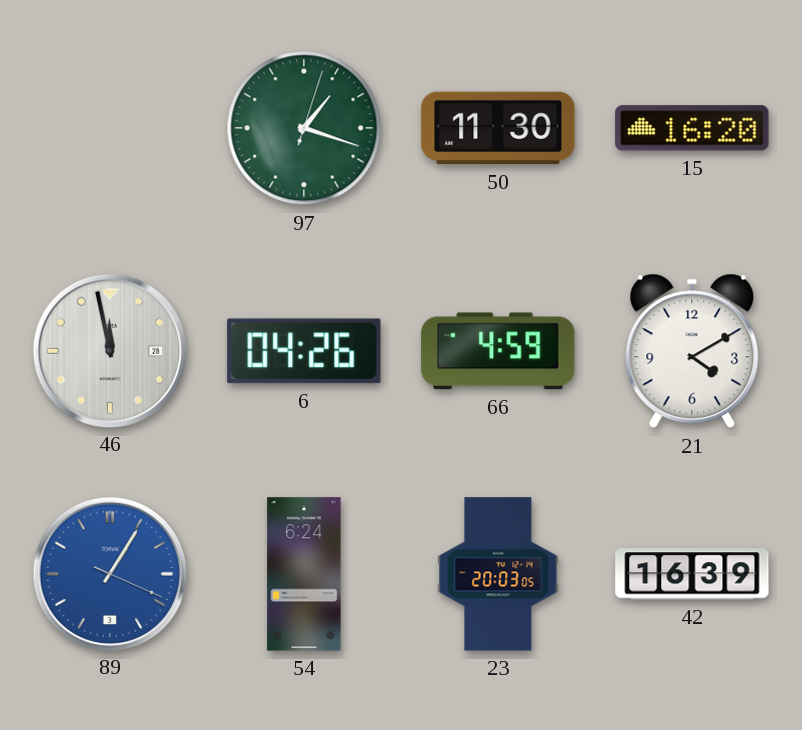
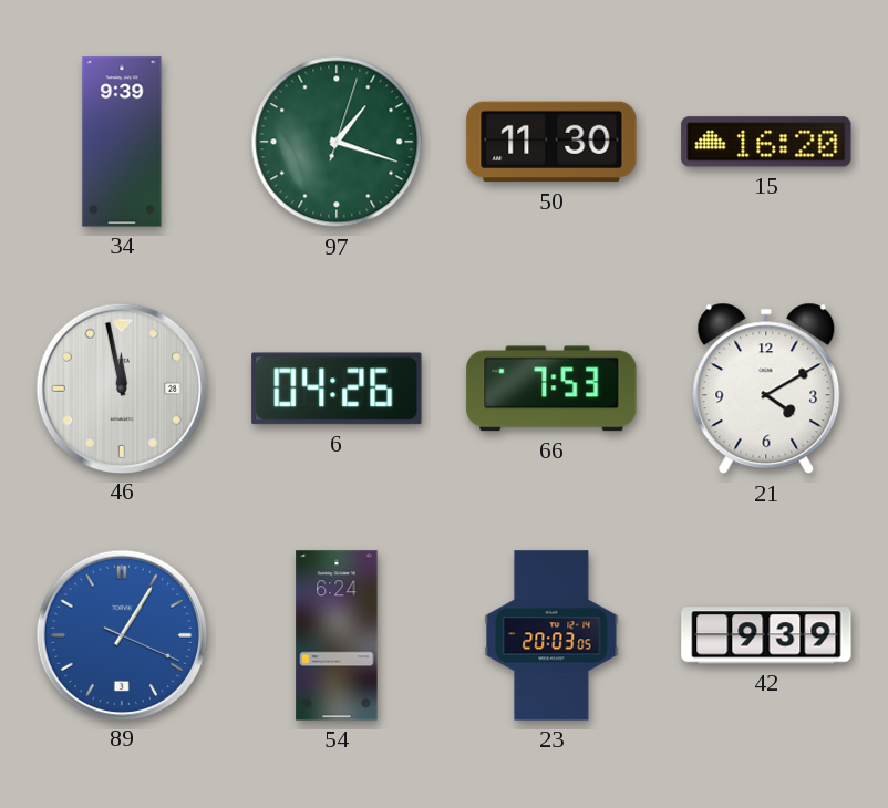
34: none -> 9:39
66: 4:59 -> 7:53
42: 16:39 -> 9:39
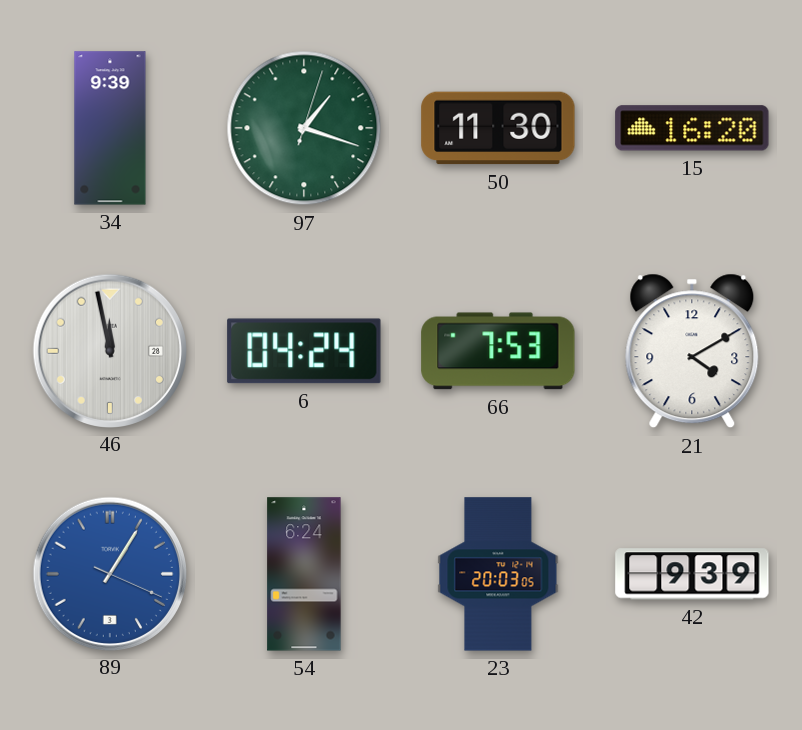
6: 04:26 -> 04:24
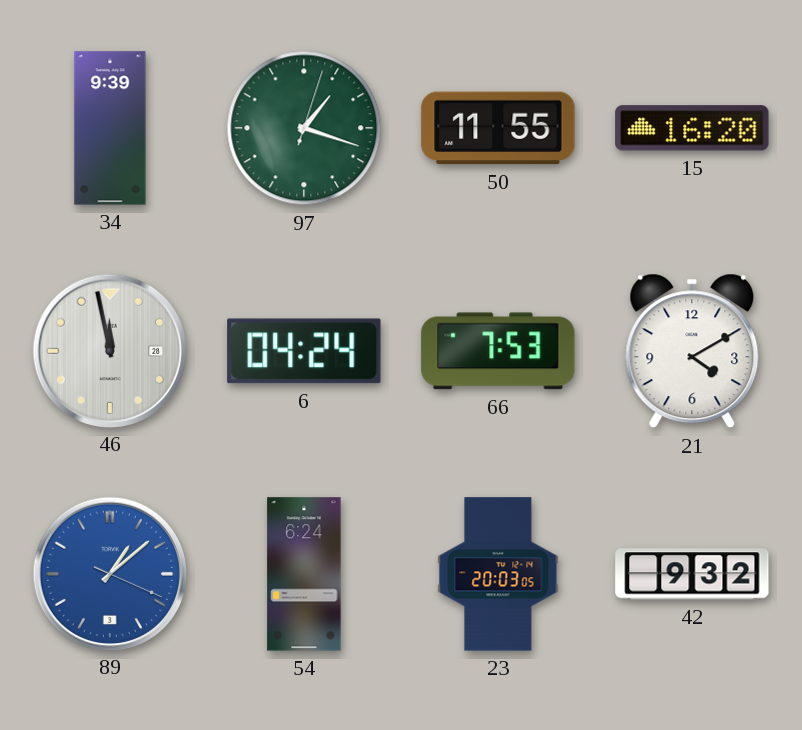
50: 11:30 -> 11:55
89: 1:05 -> 1:08
42: 9:39 -> 9:32
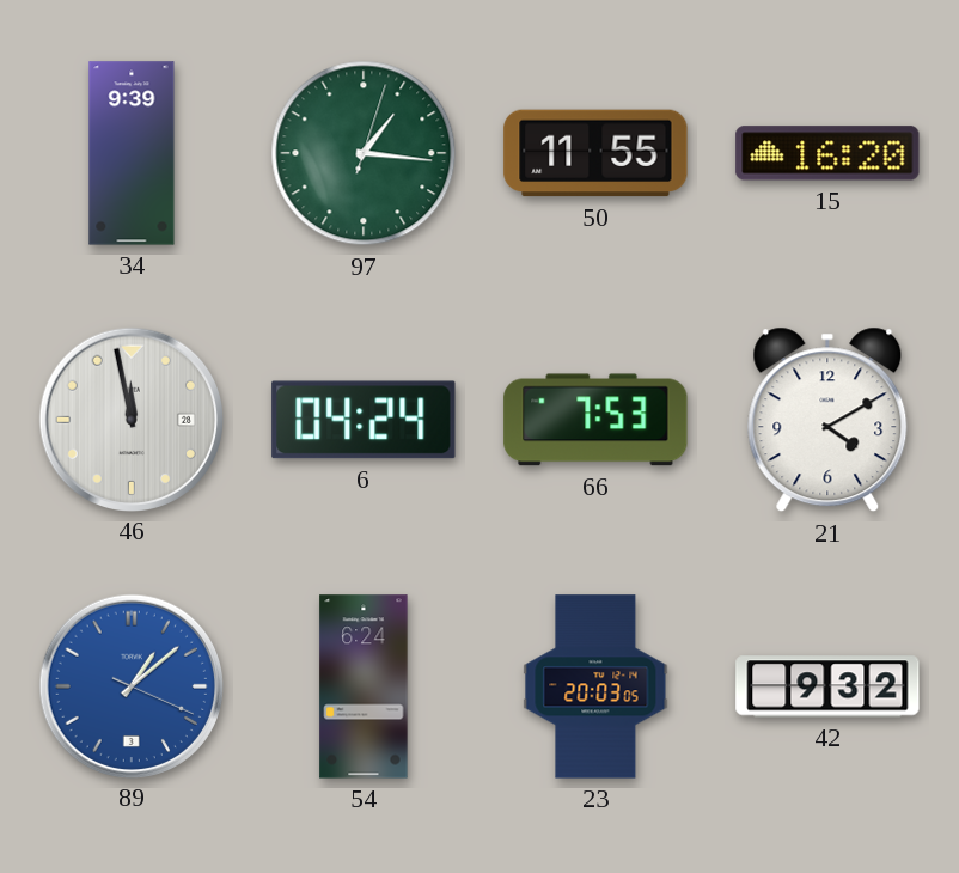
97: 1:18 -> 1:16
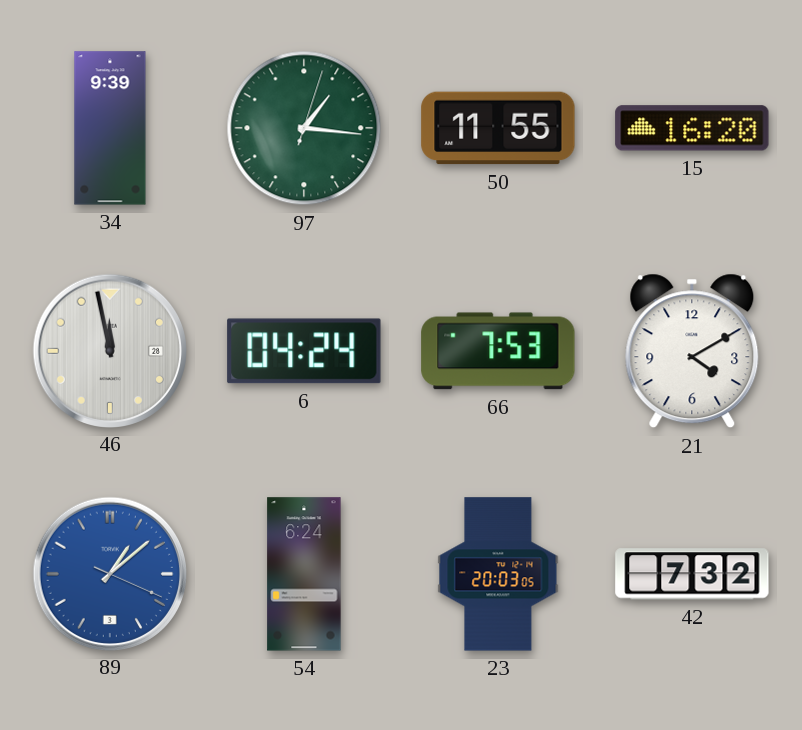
42: 9:32 -> 7:32
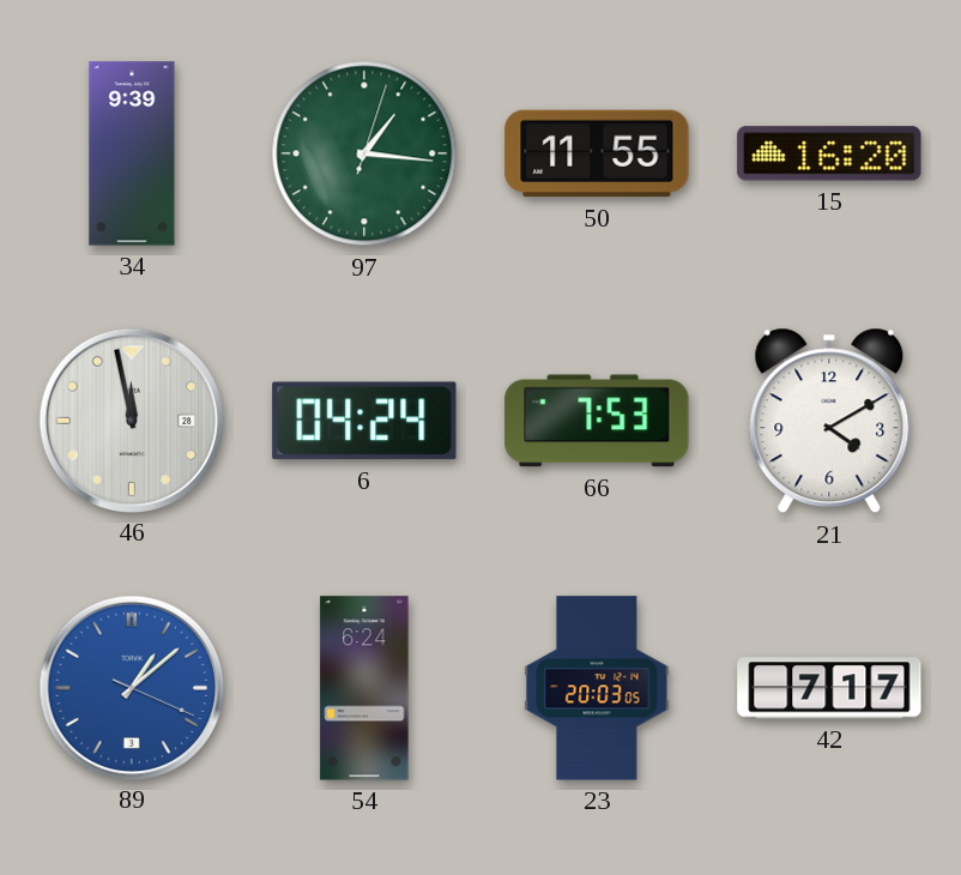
42: 7:32 -> 7:17
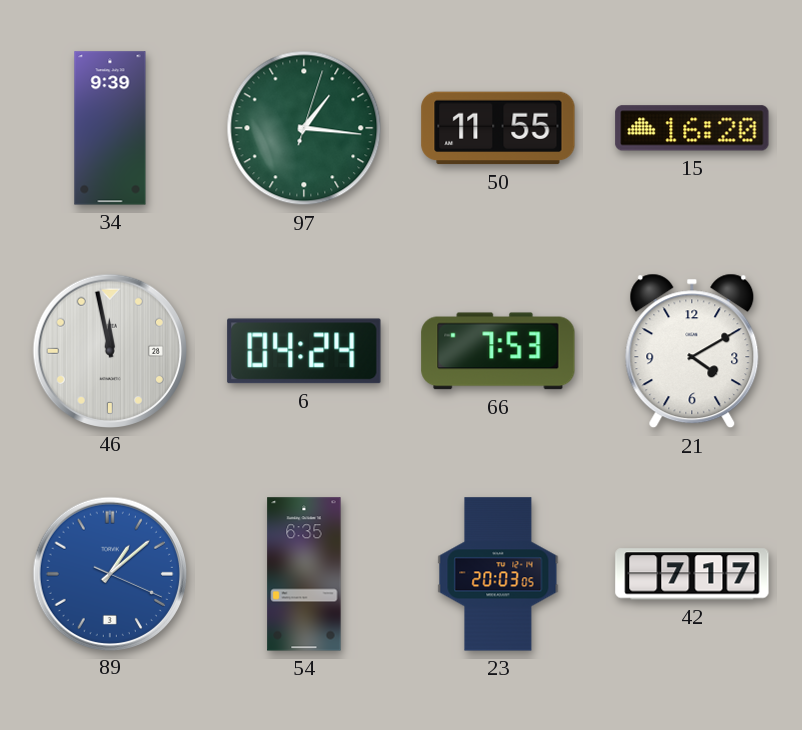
54: 6:24 -> 6:35
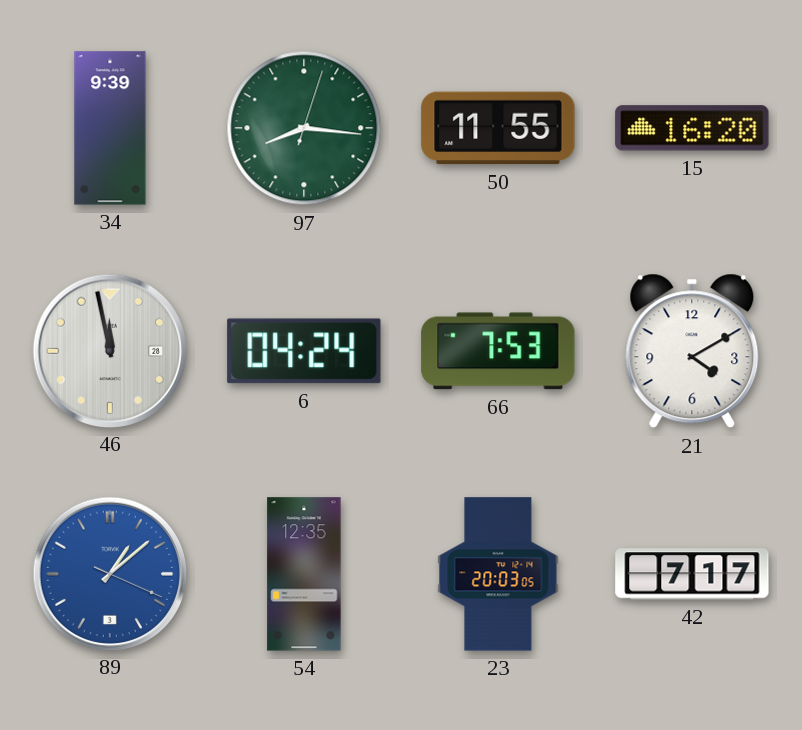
97: 1:16 -> 8:16
54: 6:35 -> 12:35
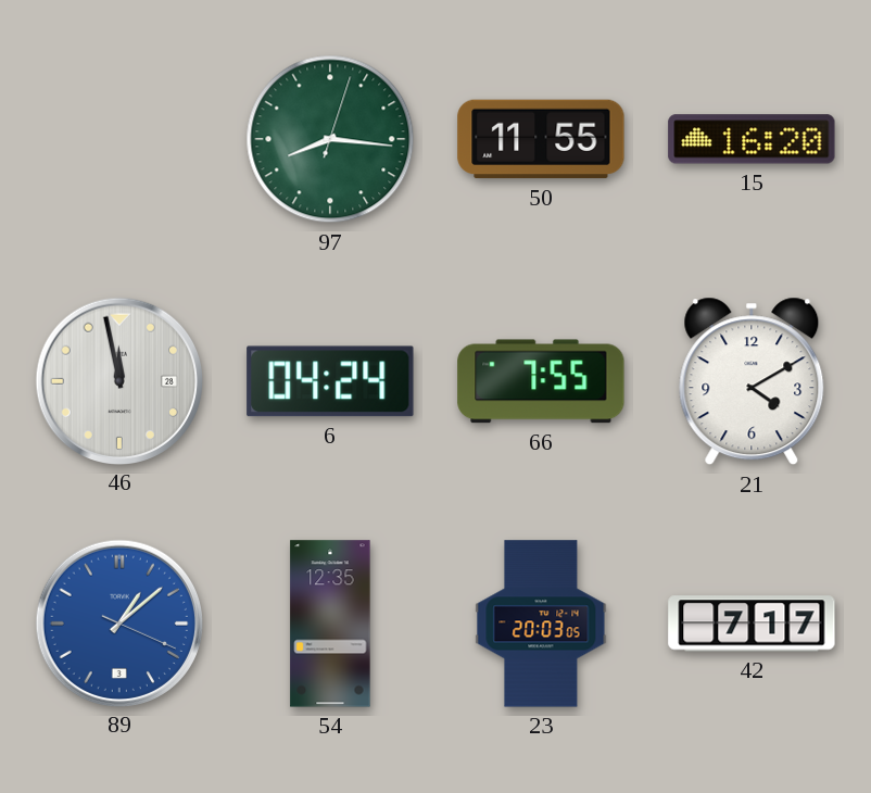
34: 9:39 -> none
66: 7:53 -> 7:55
